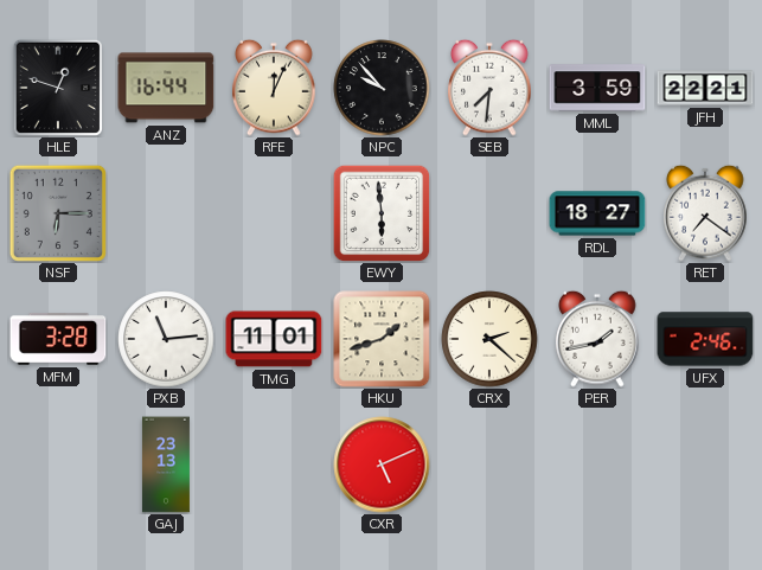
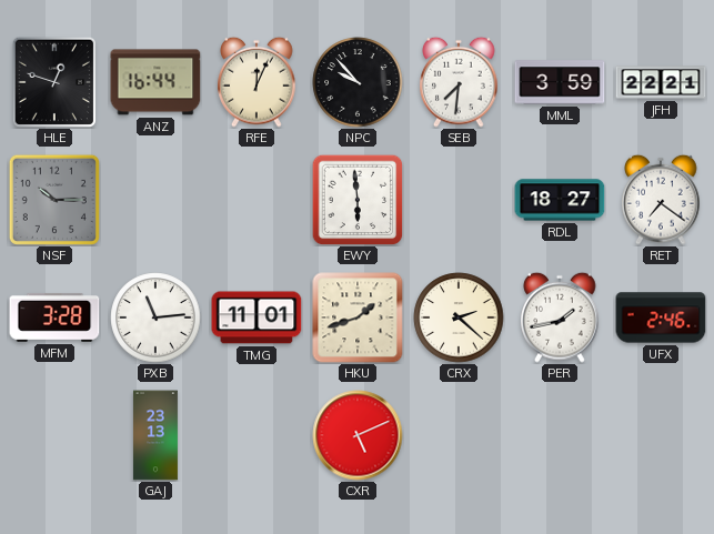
NSF: 6:15 -> 10:15
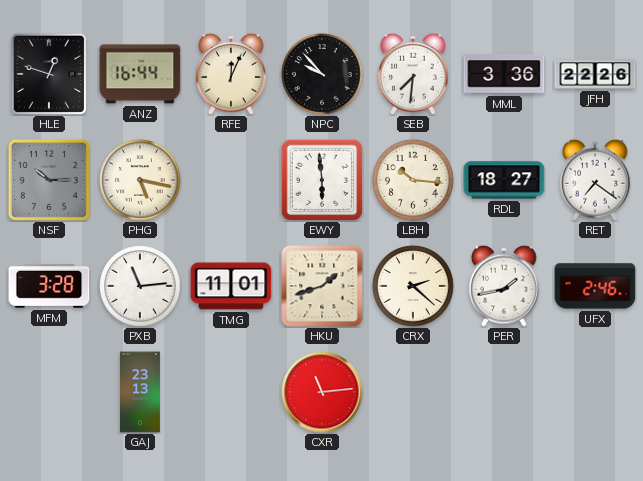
MML: 3:59 -> 3:36
JFH: 22:21 -> 22:26
PHG: none -> 5:17
LBH: none -> 10:16
CXR: 5:11 -> 11:14
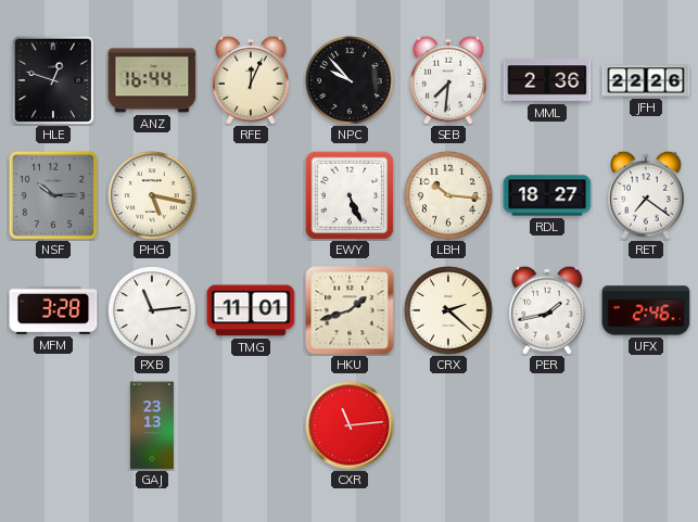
MML: 3:36 -> 2:36
EWY: 5:59 -> 5:26
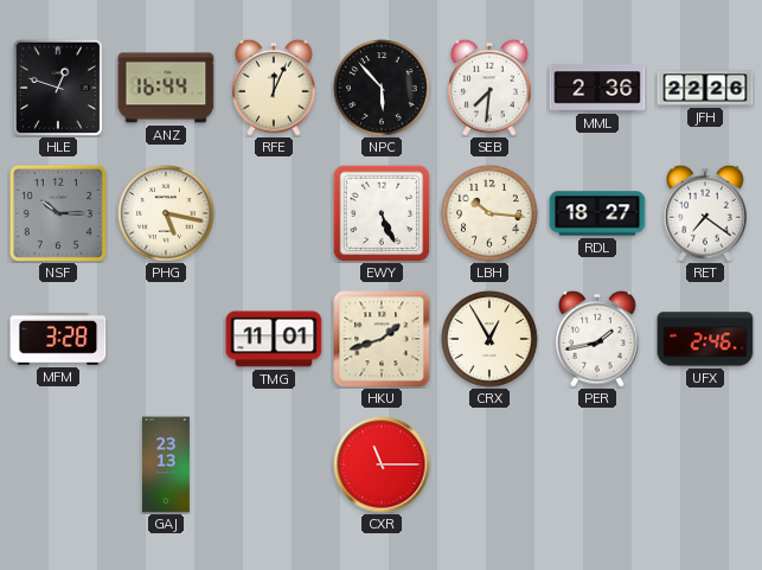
NPC: 9:53 -> 5:53
PXB: 11:14 -> none
CRX: 2:22 -> 12:55
CXR: 11:14 -> 11:15
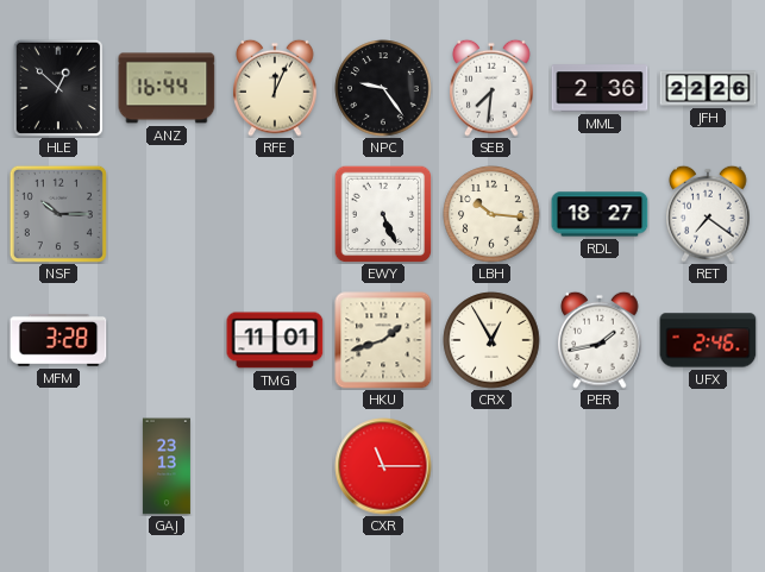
HLE: 12:48 -> 12:52
NPC: 5:53 -> 9:24
PHG: 5:17 -> none
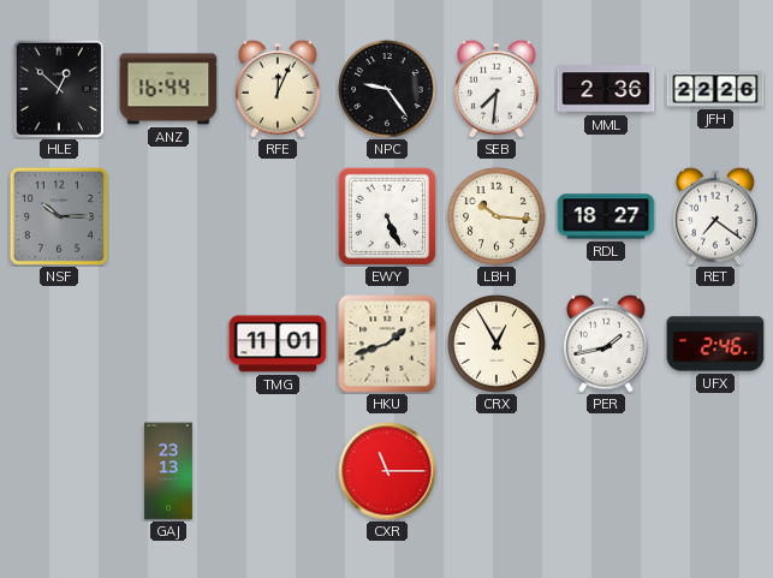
MFM: 3:28 -> none
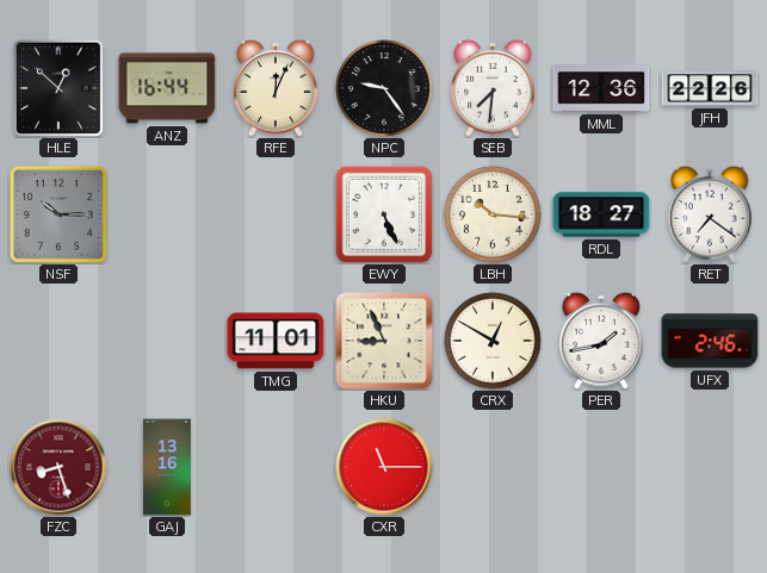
MML: 2:36 -> 12:36
HKU: 1:42 -> 8:56
CRX: 12:55 -> 12:50
FZC: none -> 8:27
GAJ: 23:13 -> 13:16
